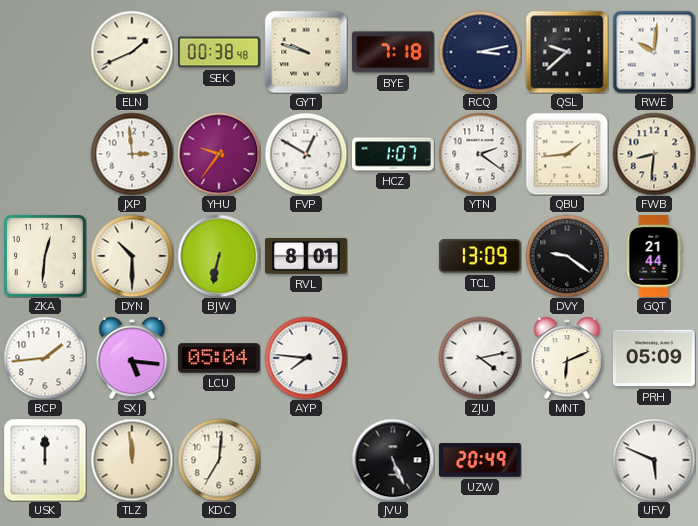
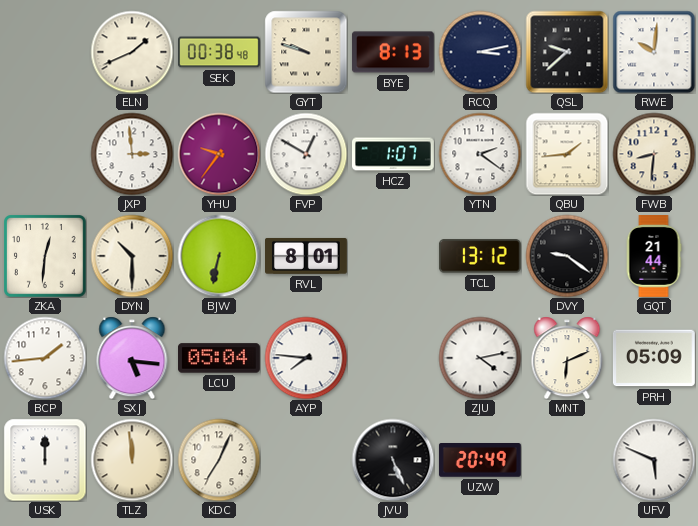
BYE: 7:18 -> 8:13
TCL: 13:09 -> 13:12
KDC: 7:01 -> 7:04
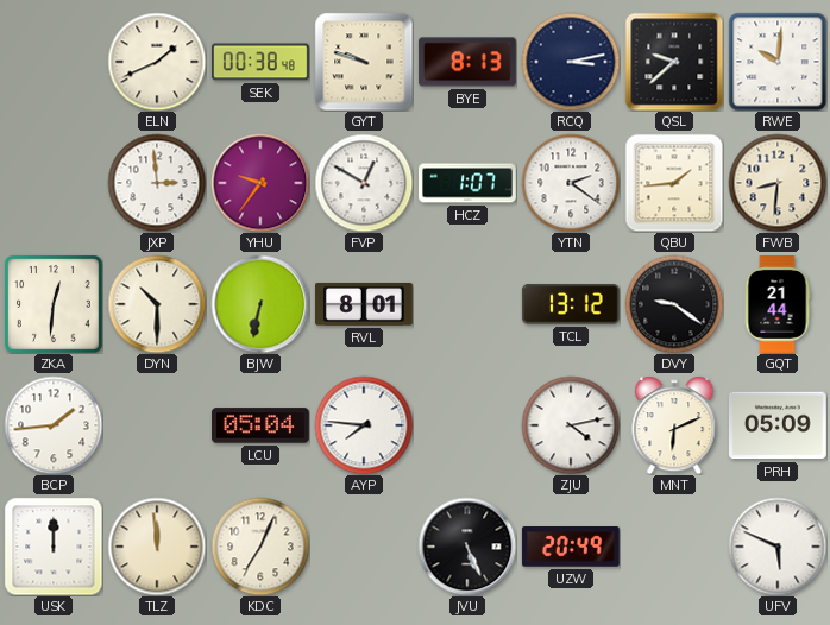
SXJ: 5:16 -> none
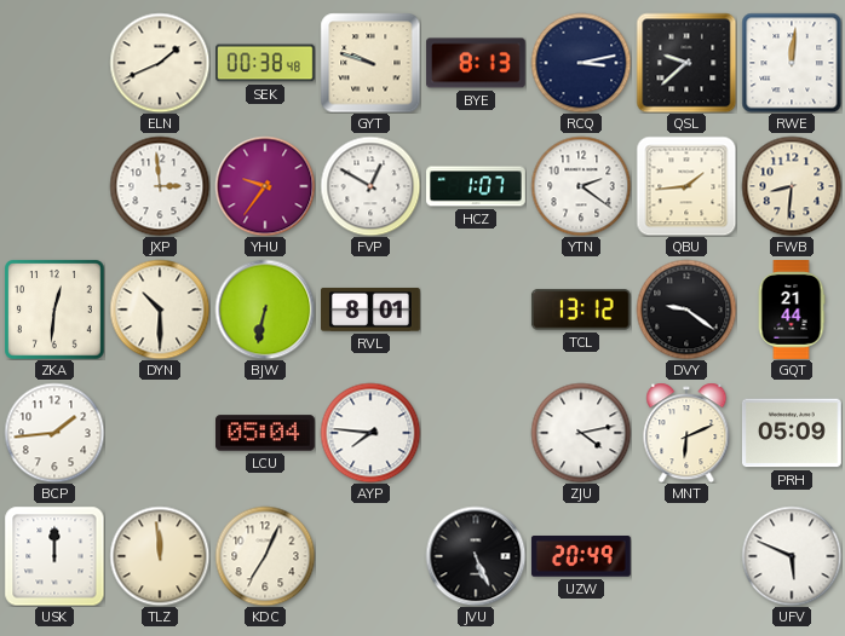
RWE: 10:01 -> 12:01
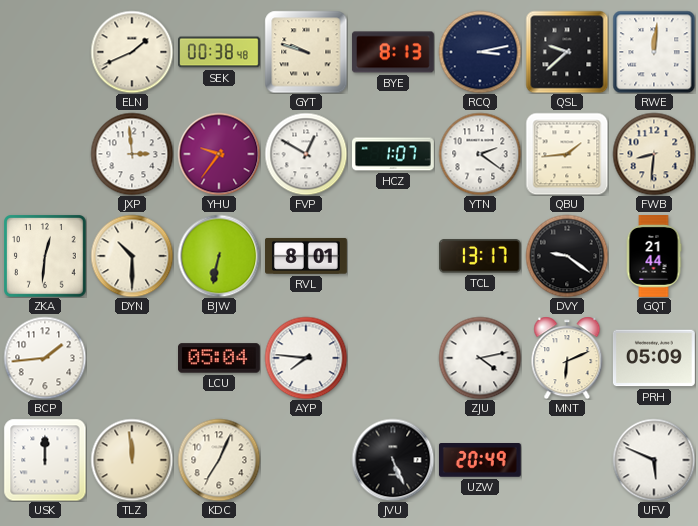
TCL: 13:12 -> 13:17
